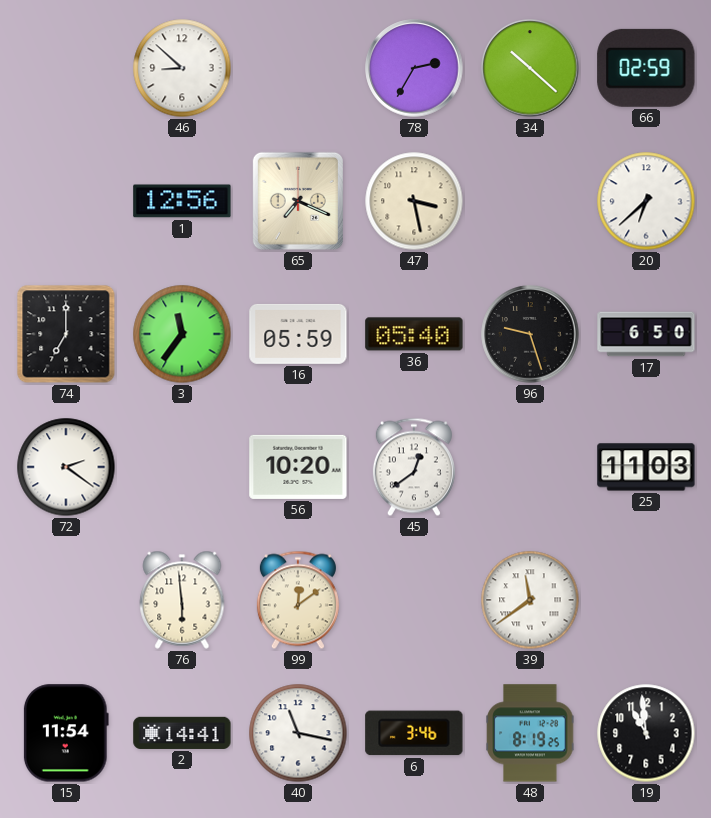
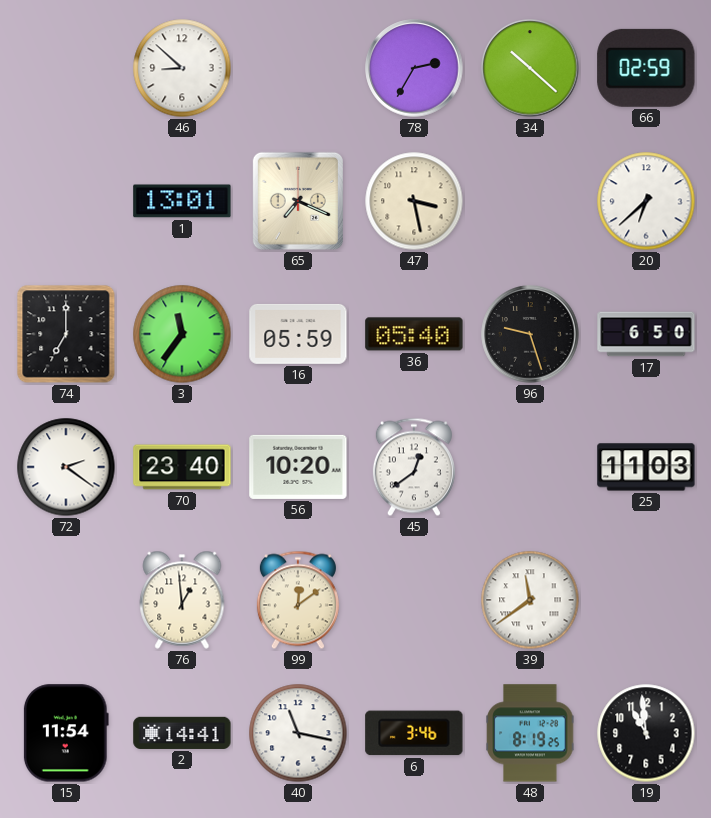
1: 12:56 -> 13:01
70: none -> 23:40
76: 5:59 -> 12:59
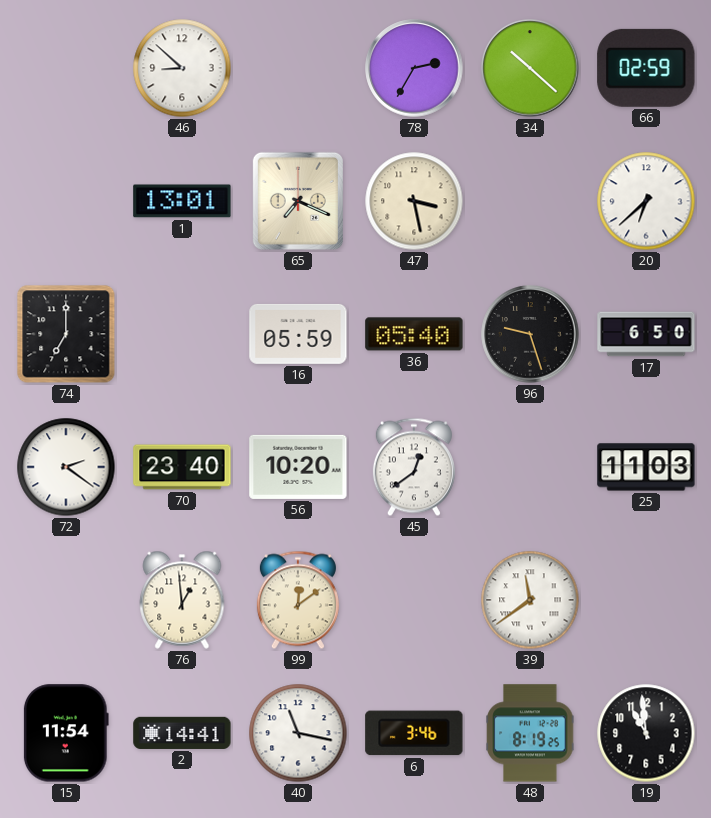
3: 11:36 -> none
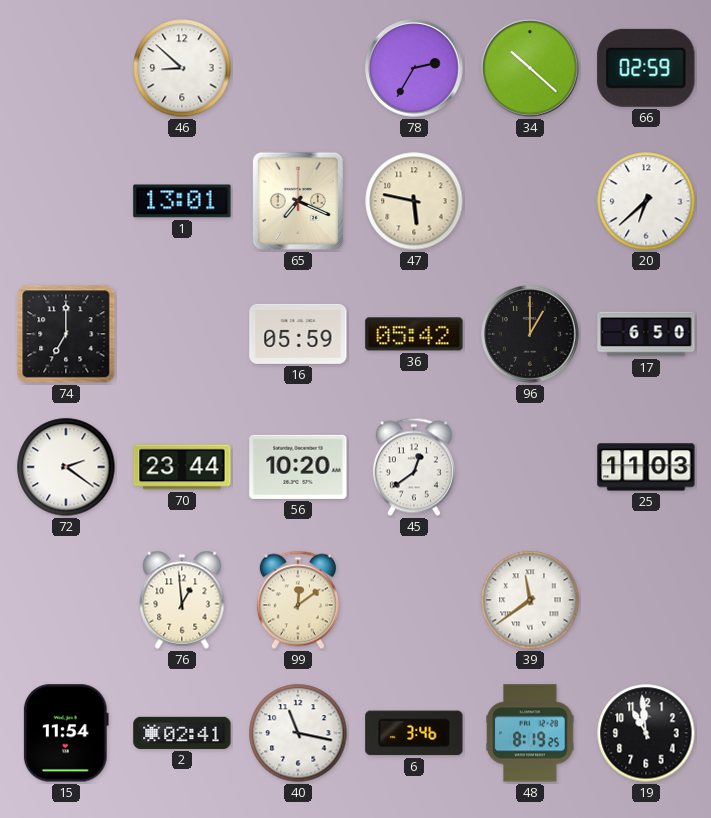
47: 3:28 -> 5:47
36: 05:40 -> 05:42
96: 9:27 -> 1:00
70: 23:40 -> 23:44
2: 14:41 -> 02:41
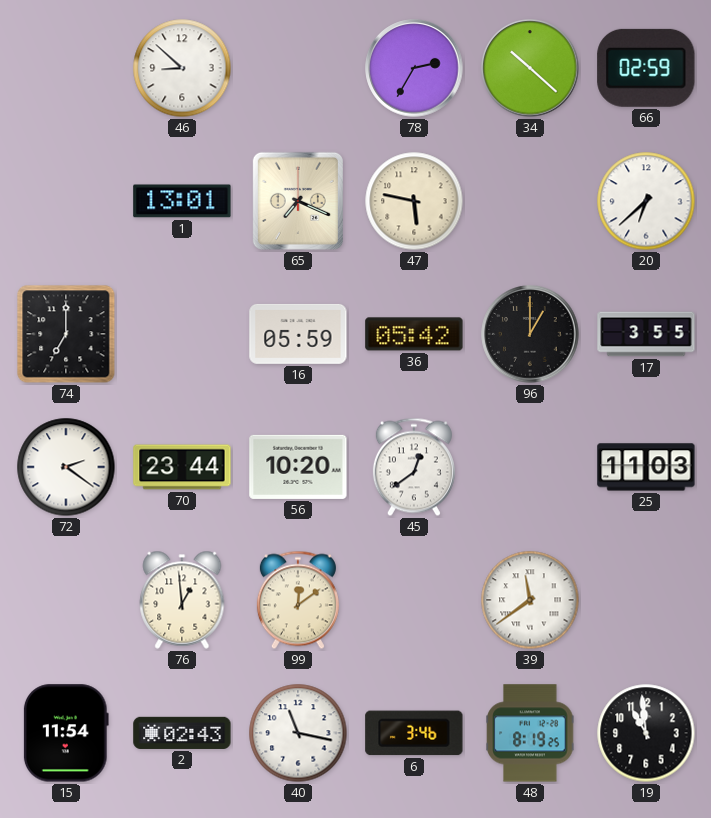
17: 6:50 -> 3:55
2: 02:41 -> 02:43
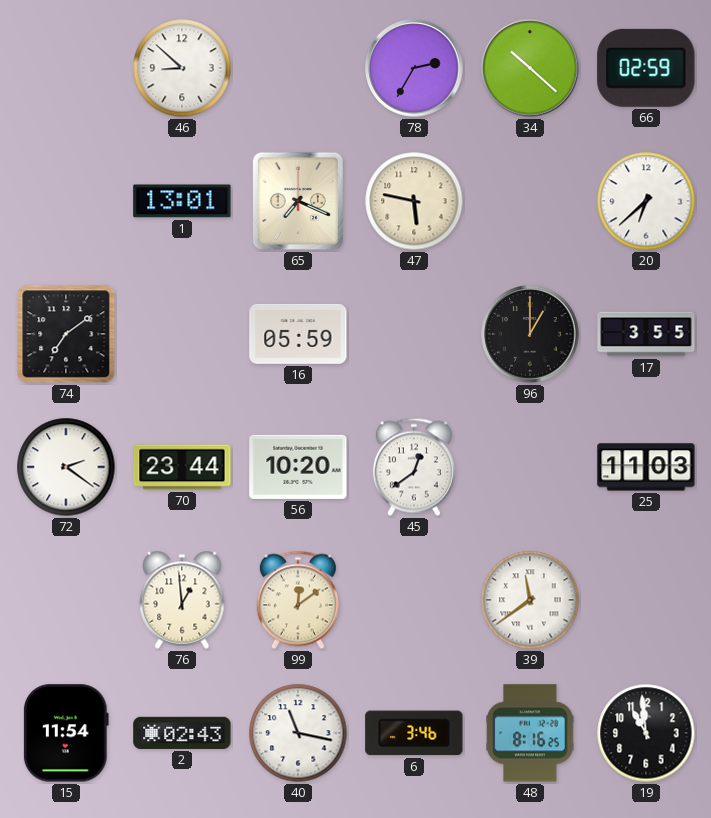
74: 7:00 -> 7:09
36: 05:42 -> none
48: 8:19 -> 8:16
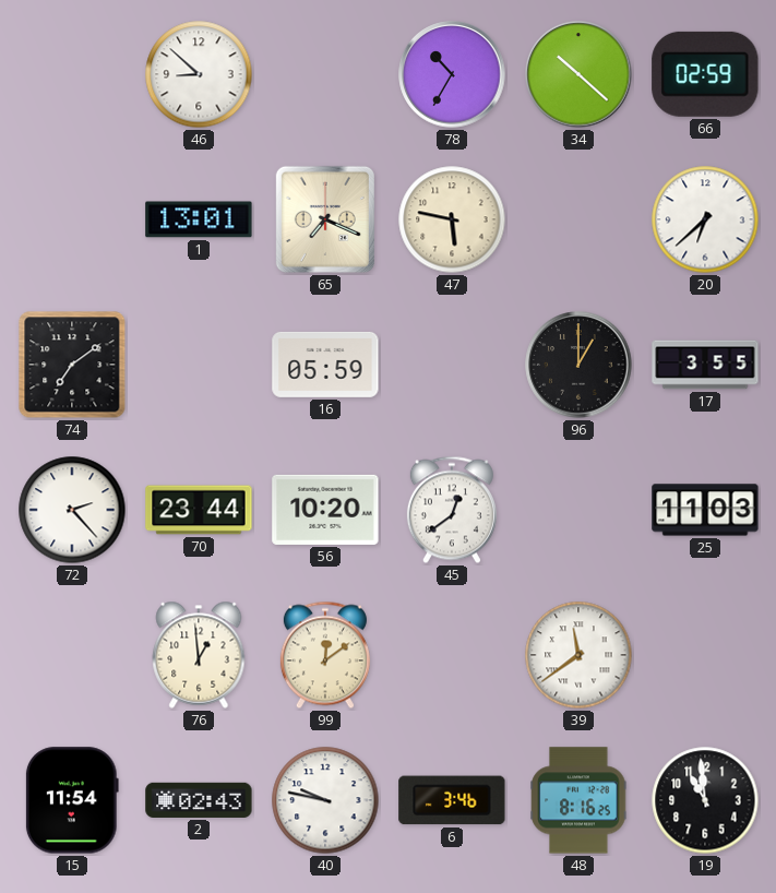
78: 2:35 -> 10:35
72: 2:21 -> 2:23
40: 11:17 -> 9:47
